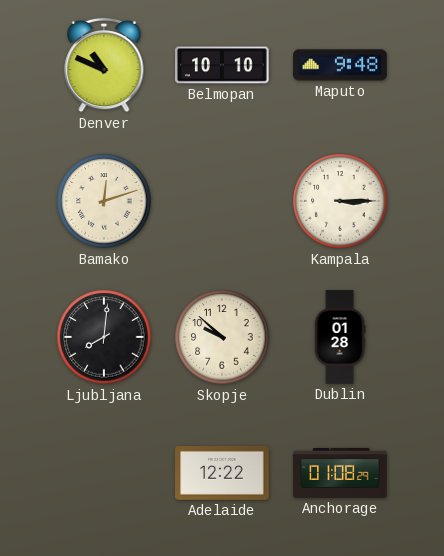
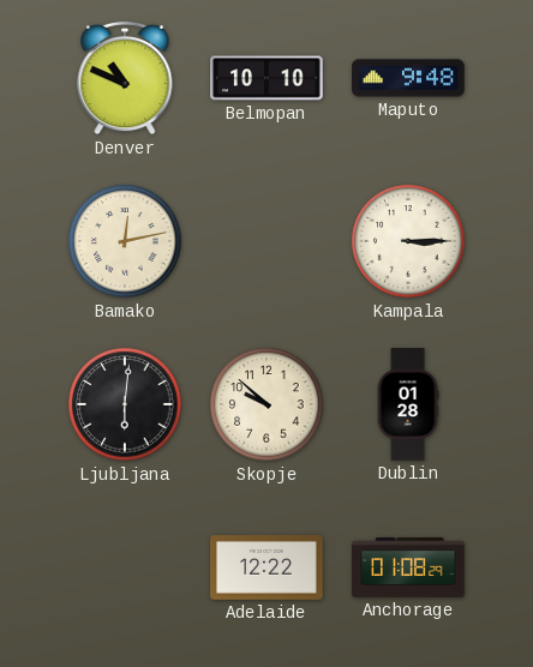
Bamako: 12:12 -> 12:13
Ljubljana: 8:01 -> 6:01
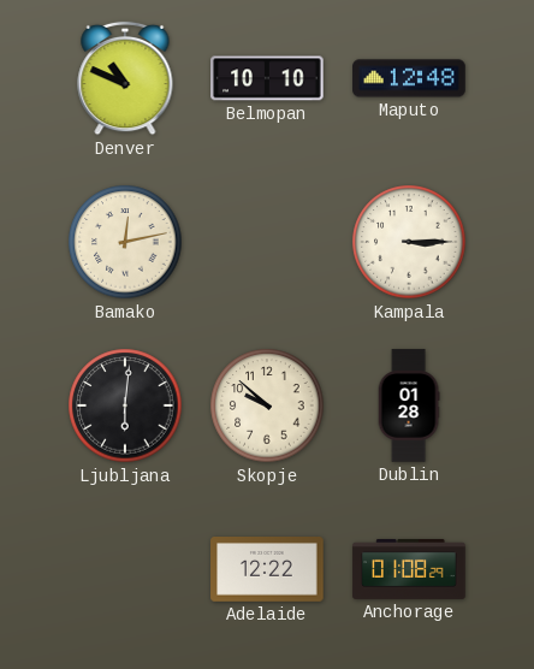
Maputo: 9:48 -> 12:48
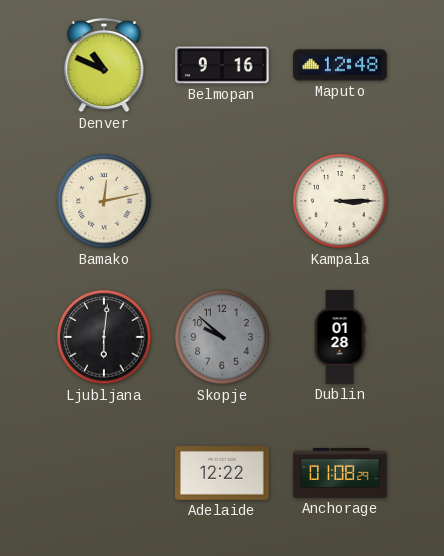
Belmopan: 10:10 -> 9:16
Skopje dial: cream -> grey
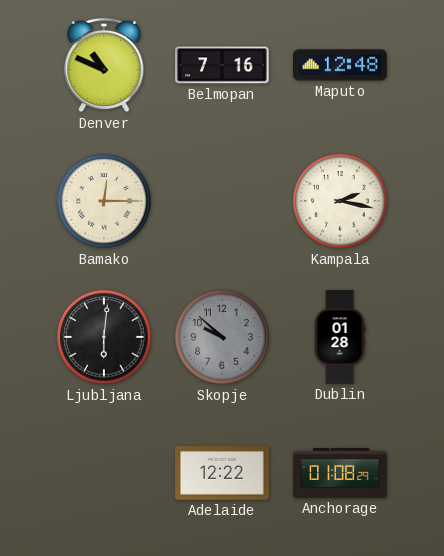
Belmopan: 9:16 -> 7:16
Bamako: 12:13 -> 12:15
Kampala: 3:15 -> 2:17
